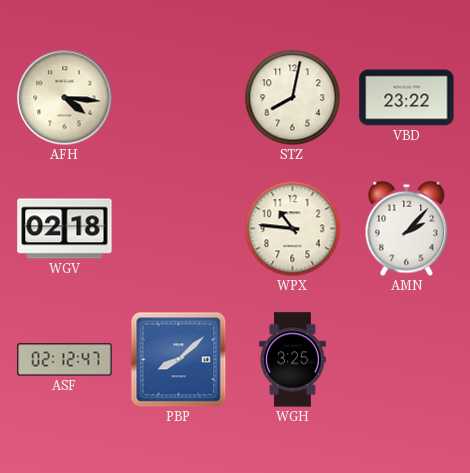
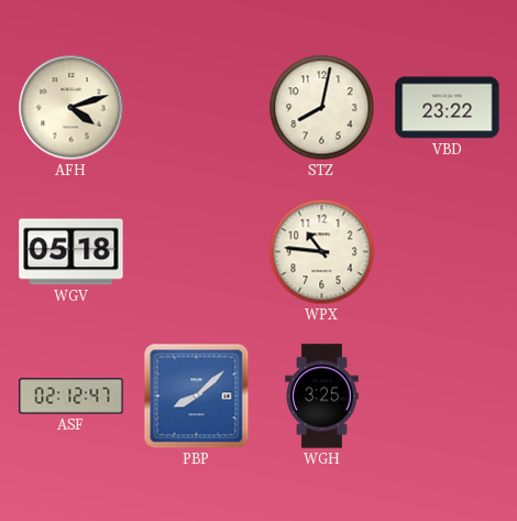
AFH: 4:16 -> 4:12
WGV: 02:18 -> 05:18
AMN: 2:07 -> none
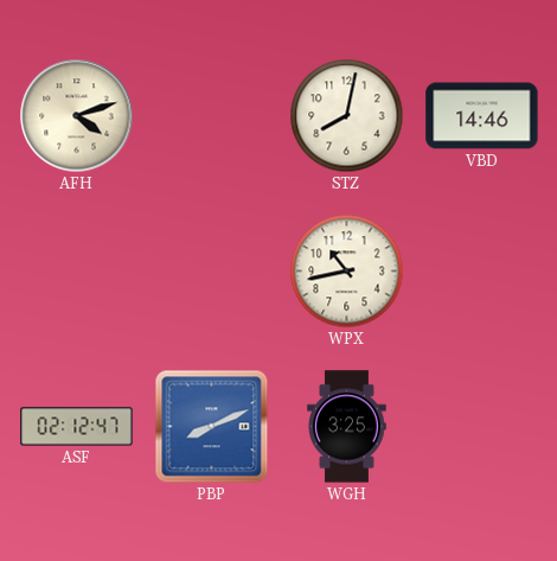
VBD: 23:22 -> 14:46
WGV: 05:18 -> none
WPX: 10:46 -> 10:43
PBP: 8:08 -> 8:11
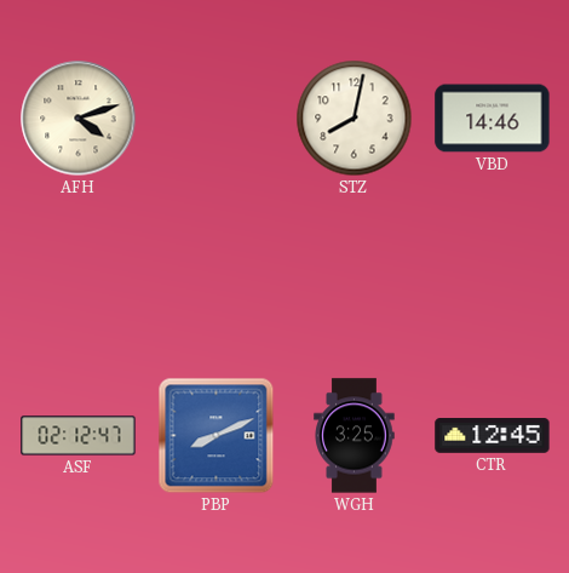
WPX: 10:43 -> none
CTR: none -> 12:45
